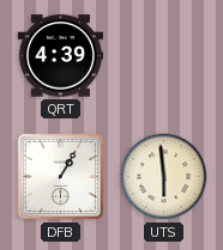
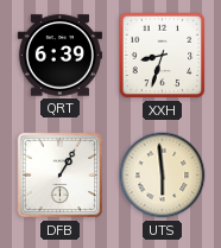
QRT: 4:39 -> 6:39
XXH: none -> 8:33
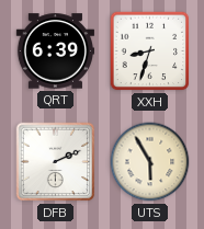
DFB: 1:05 -> 2:11
UTS: 5:59 -> 5:55
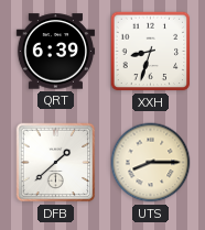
DFB: 2:11 -> 1:38
UTS: 5:55 -> 8:15
